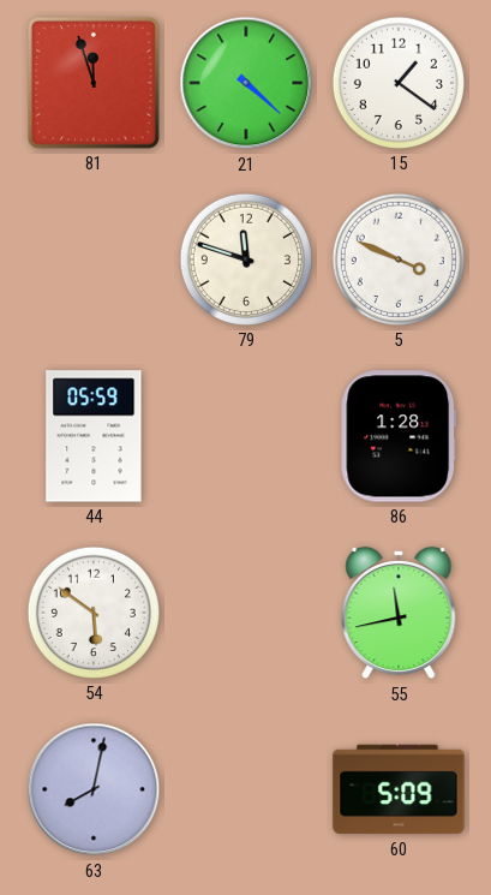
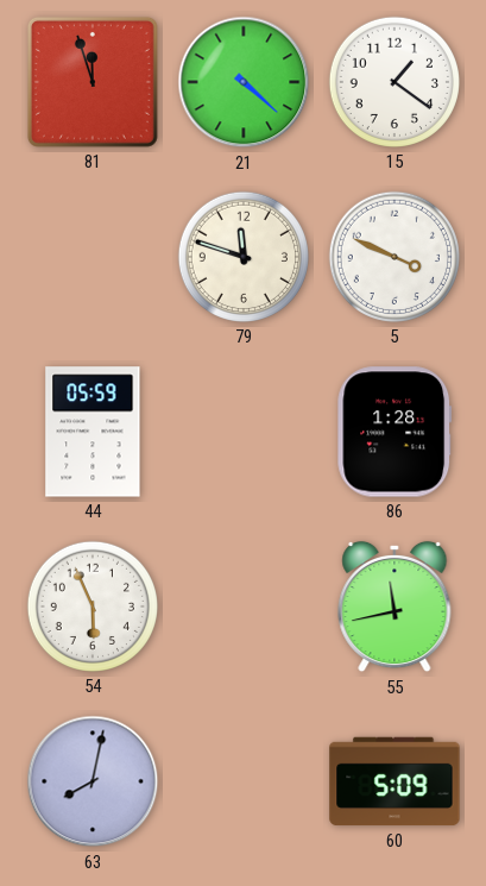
54: 5:51 -> 5:56
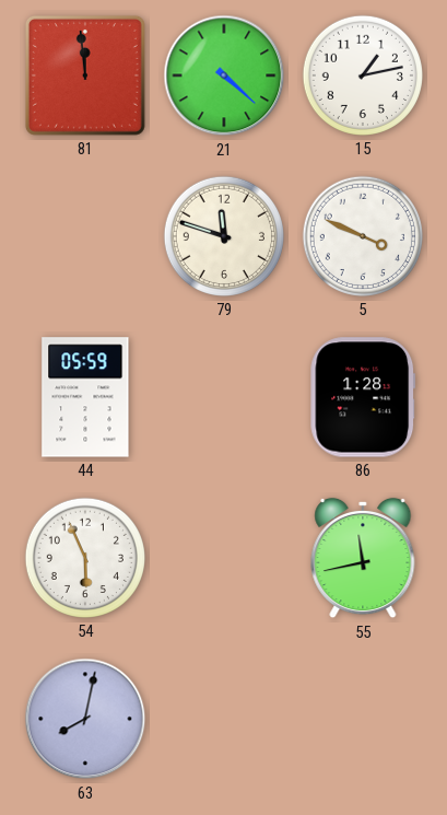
81: 11:57 -> 11:59
15: 1:21 -> 1:13
60: 5:09 -> none
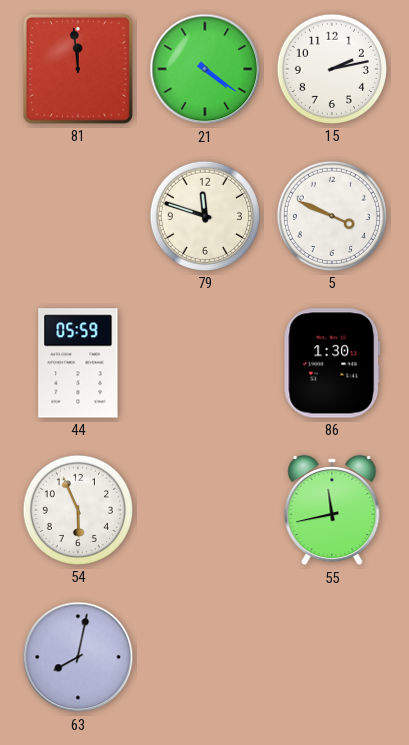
21: 4:22 -> 4:21
15: 1:13 -> 2:13
86: 1:28 -> 1:30
